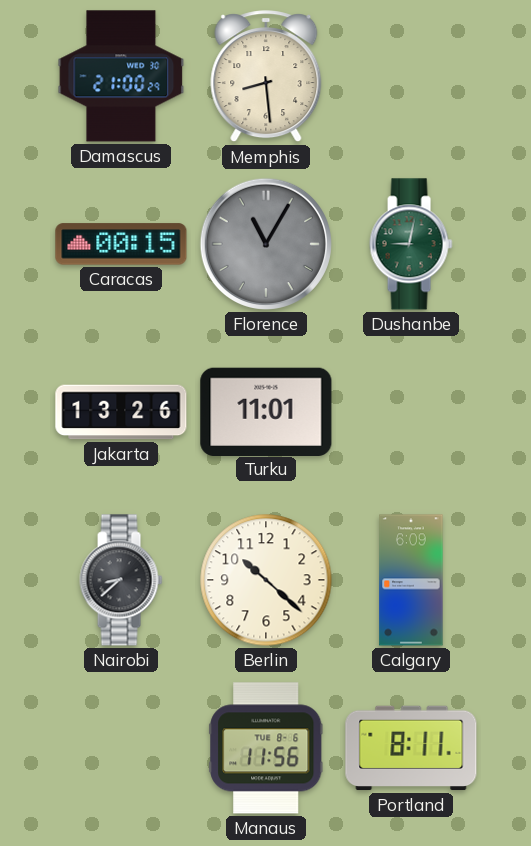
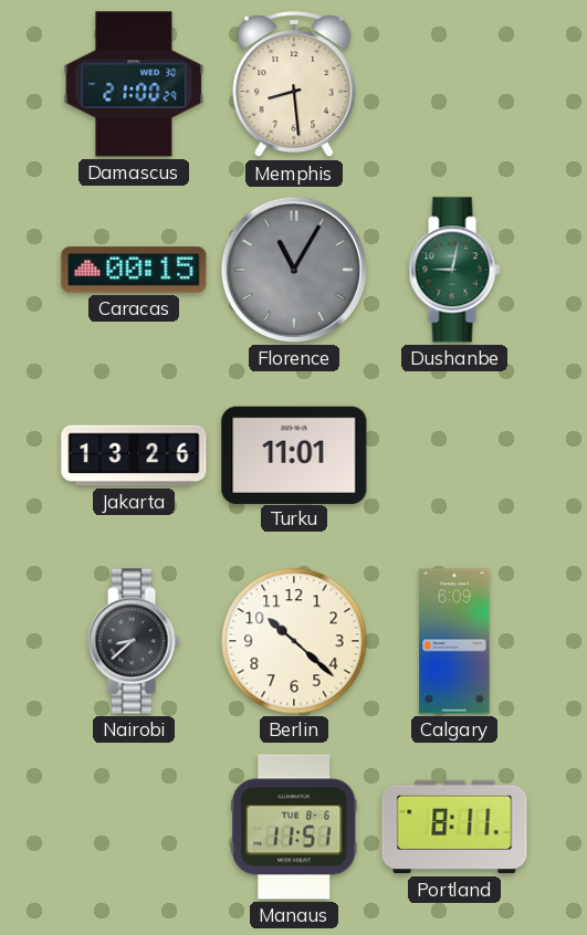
Manaus: 11:56 -> 11:51
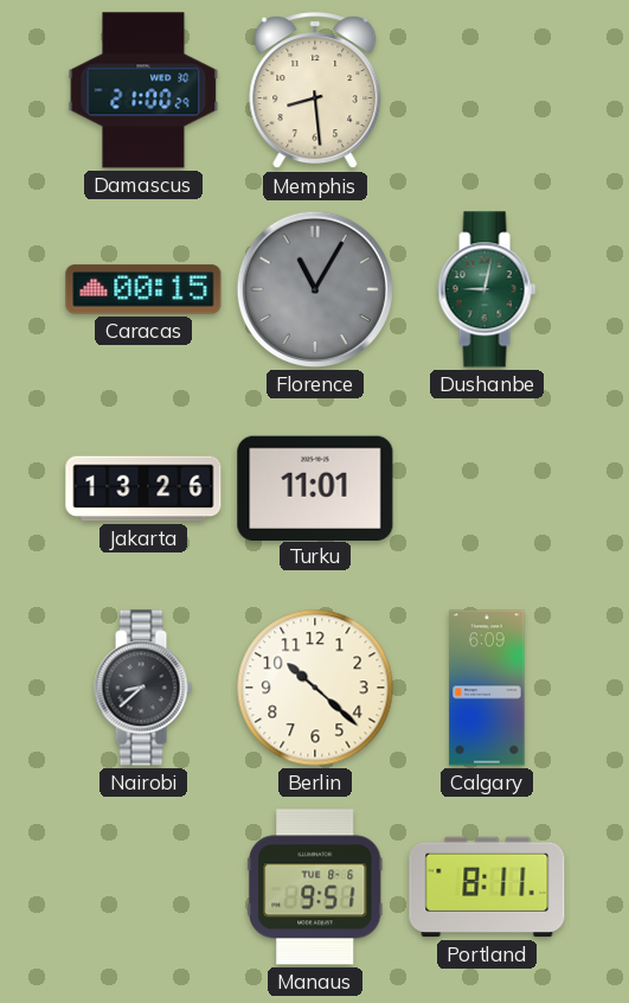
Manaus: 11:51 -> 9:51
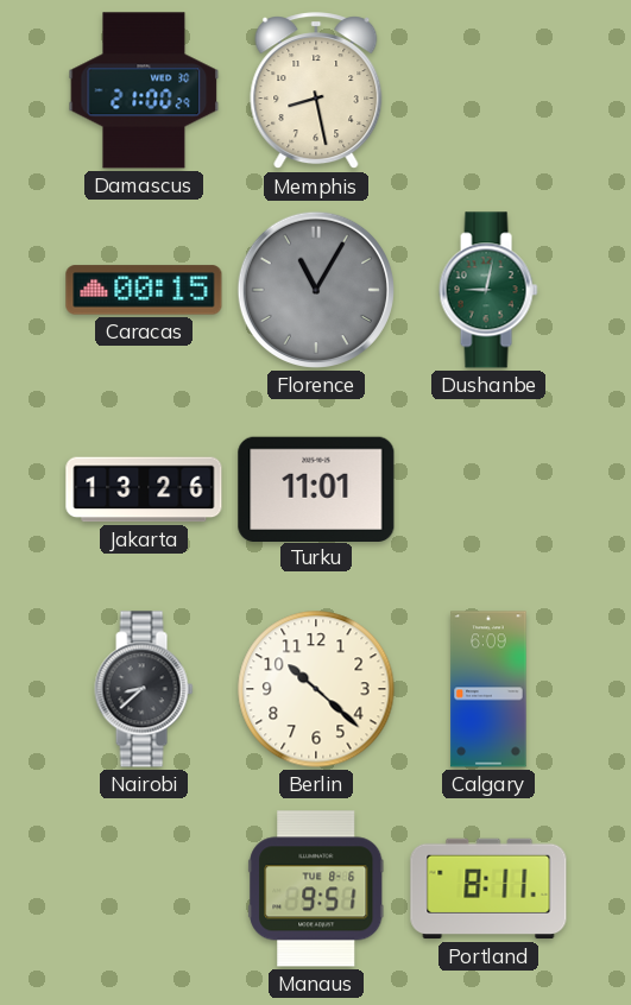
Memphis: 8:29 -> 8:28
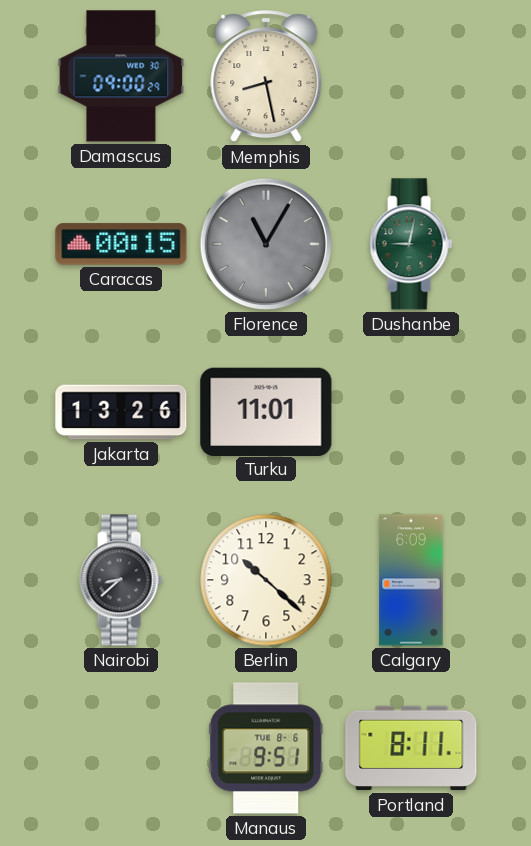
Damascus: 21:00 -> 09:00
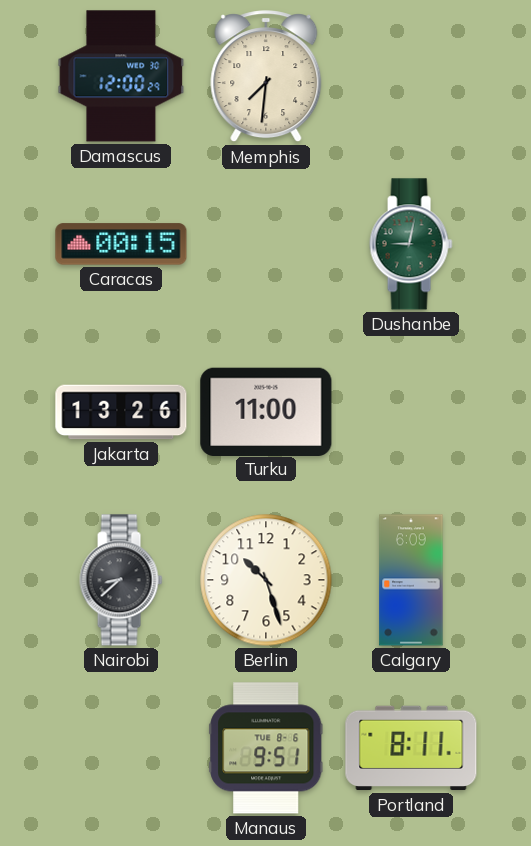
Damascus: 09:00 -> 12:00
Memphis: 8:28 -> 7:31
Florence: 11:05 -> none
Turku: 11:01 -> 11:00
Berlin: 10:22 -> 10:27
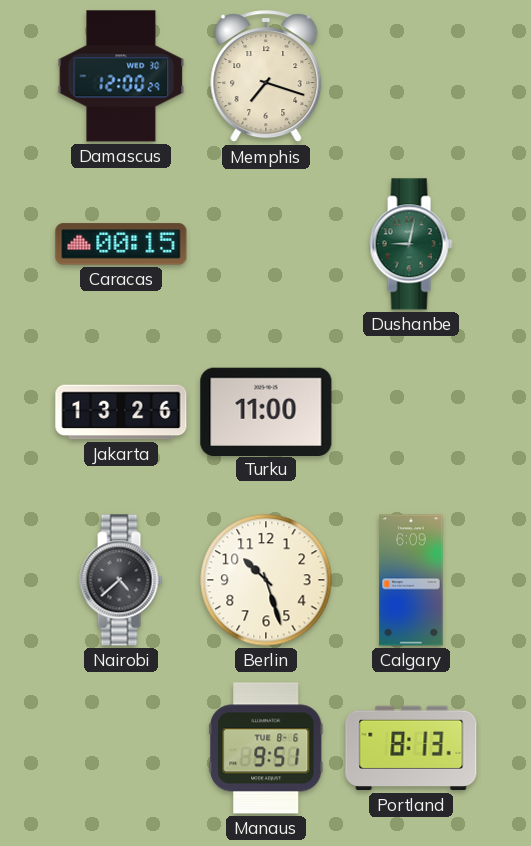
Memphis: 7:31 -> 7:18
Nairobi: 8:38 -> 4:38
Portland: 8:11 -> 8:13
